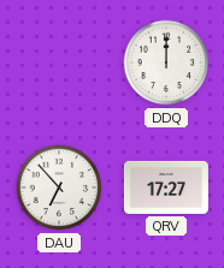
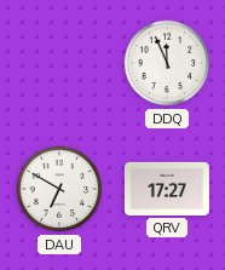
DDQ: 12:00 -> 11:56
DAU: 6:53 -> 6:50
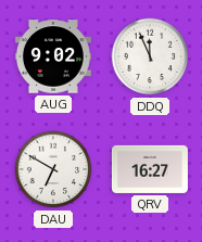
AUG: none -> 9:02
QRV: 17:27 -> 16:27
